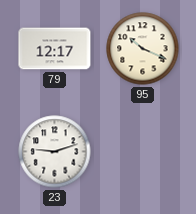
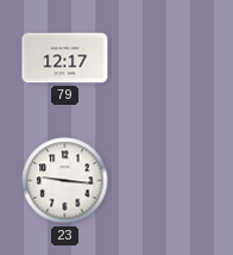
95: 10:19 -> none
23: 9:12 -> 9:16
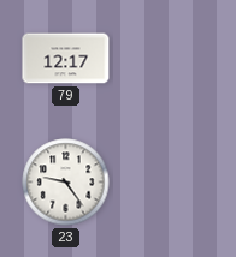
23: 9:16 -> 9:24
